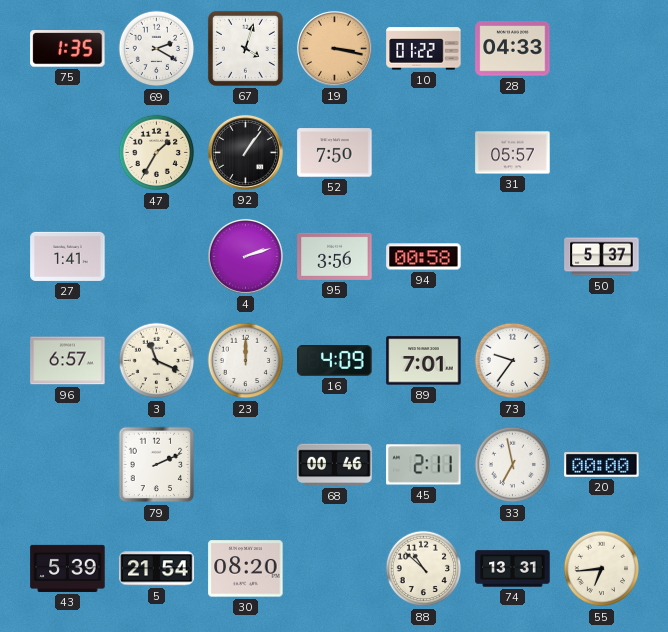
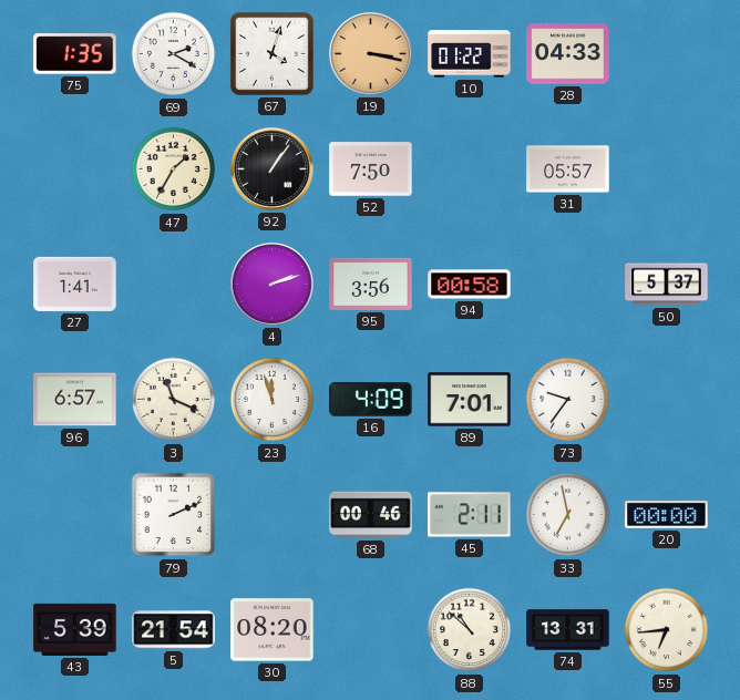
23: 12:00 -> 11:57
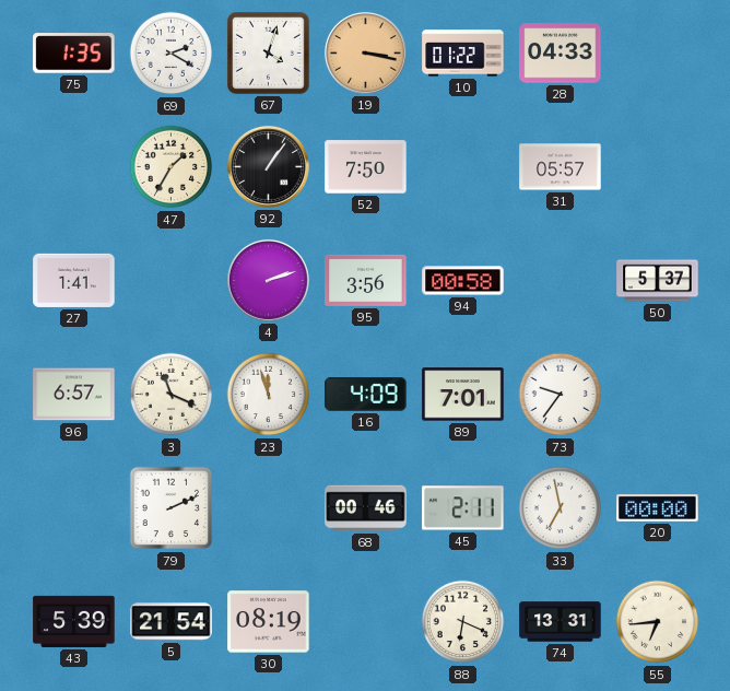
30: 08:20 -> 08:19
88: 10:52 -> 6:19
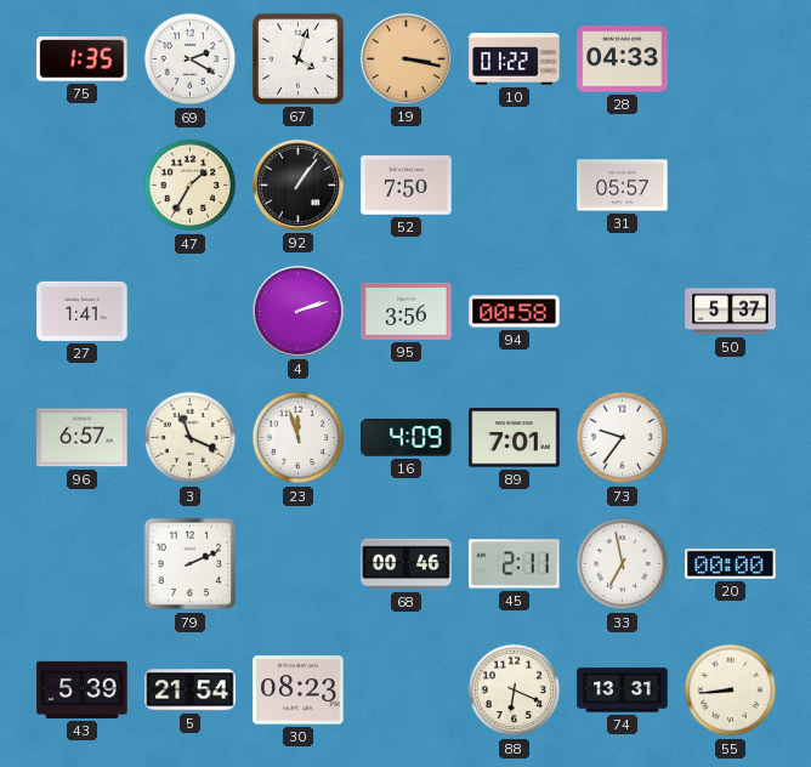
30: 08:19 -> 08:23
55: 6:44 -> 8:44
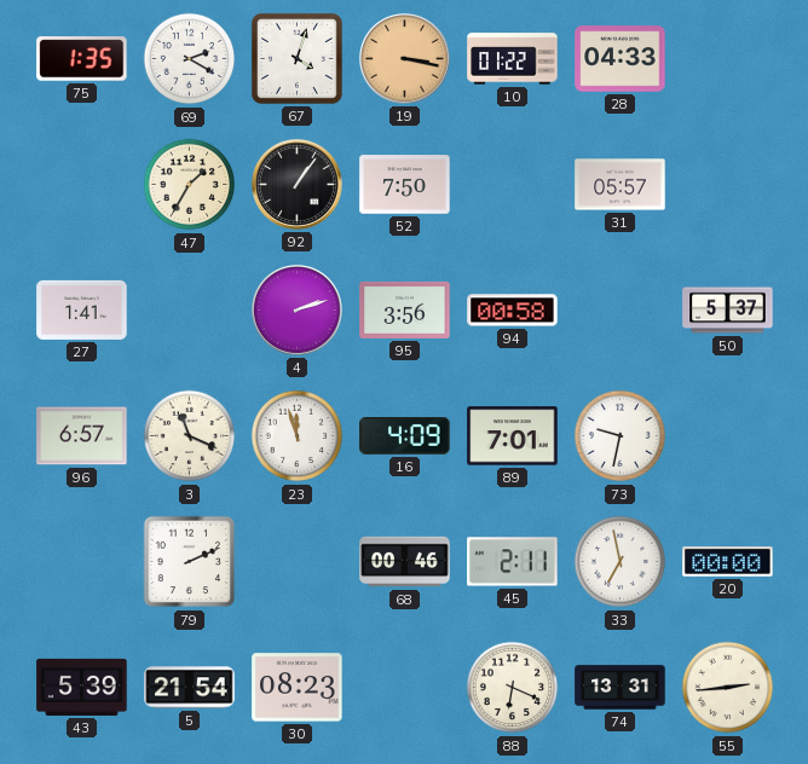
73: 9:36 -> 9:32
55: 8:44 -> 2:44
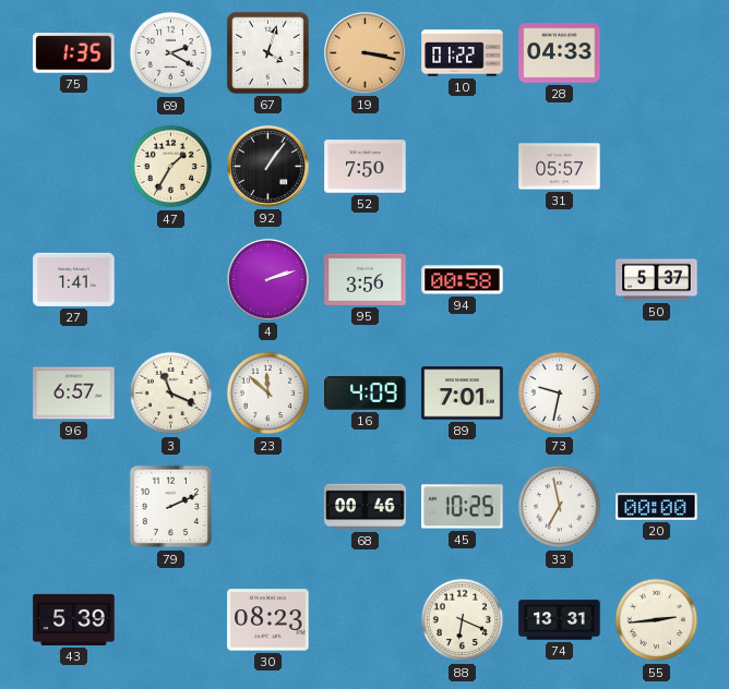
23: 11:57 -> 11:52
45: 2:11 -> 10:25
5: 21:54 -> none
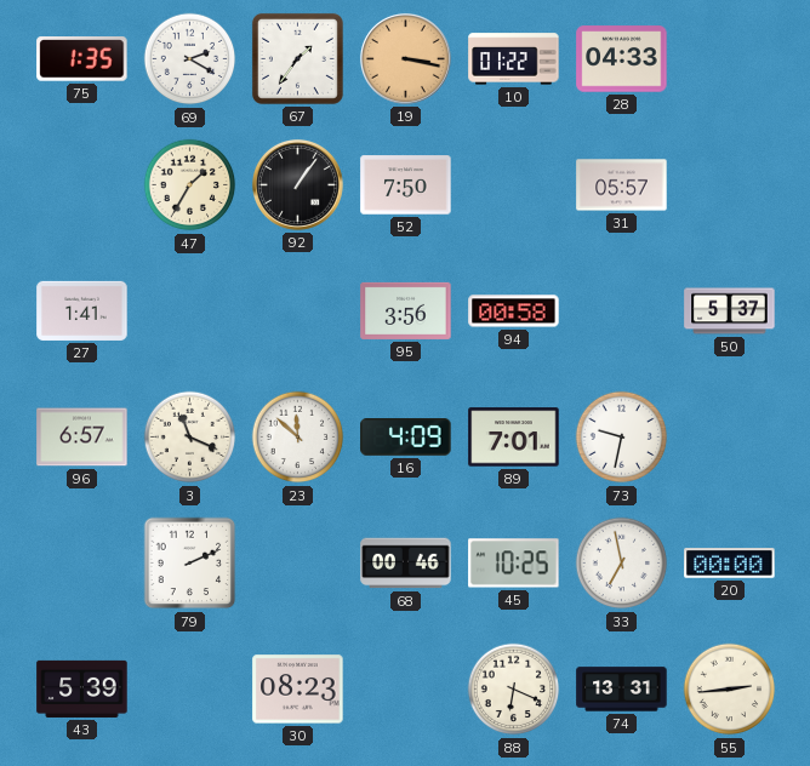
67: 4:03 -> 1:36
4: 2:12 -> none
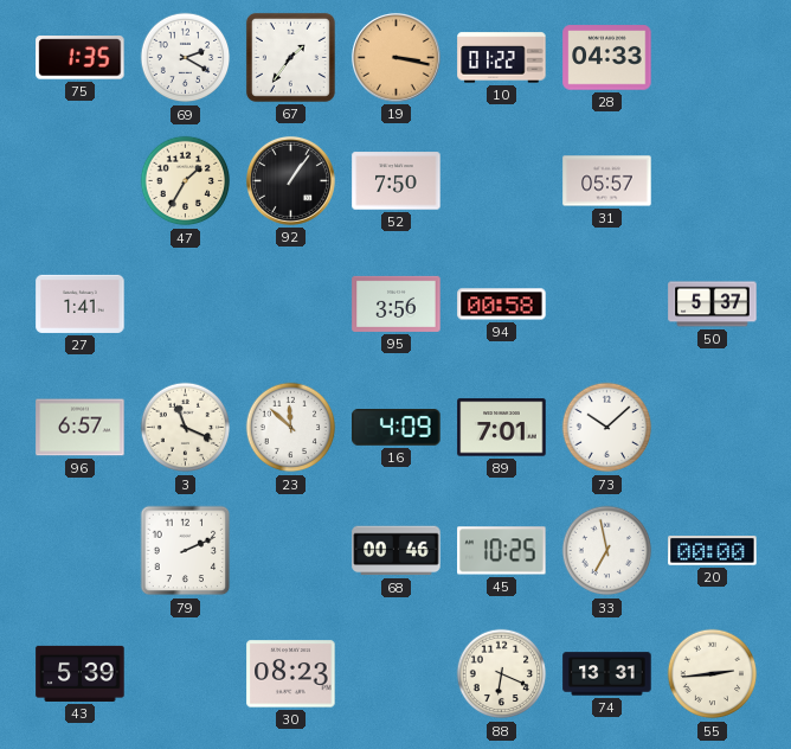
73: 9:32 -> 10:08
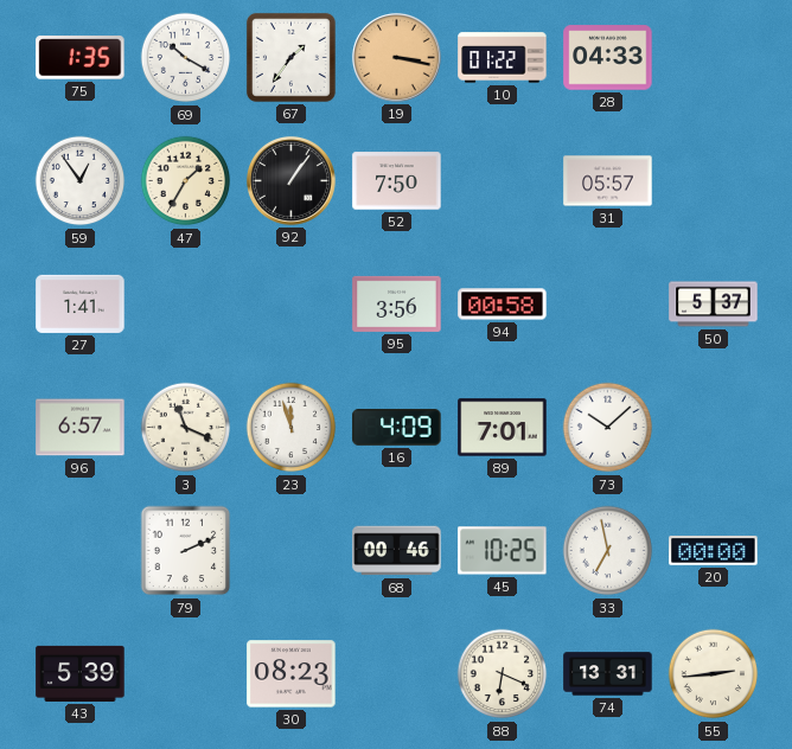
69: 2:20 -> 10:20
59: none -> 12:54
23: 11:52 -> 11:57
